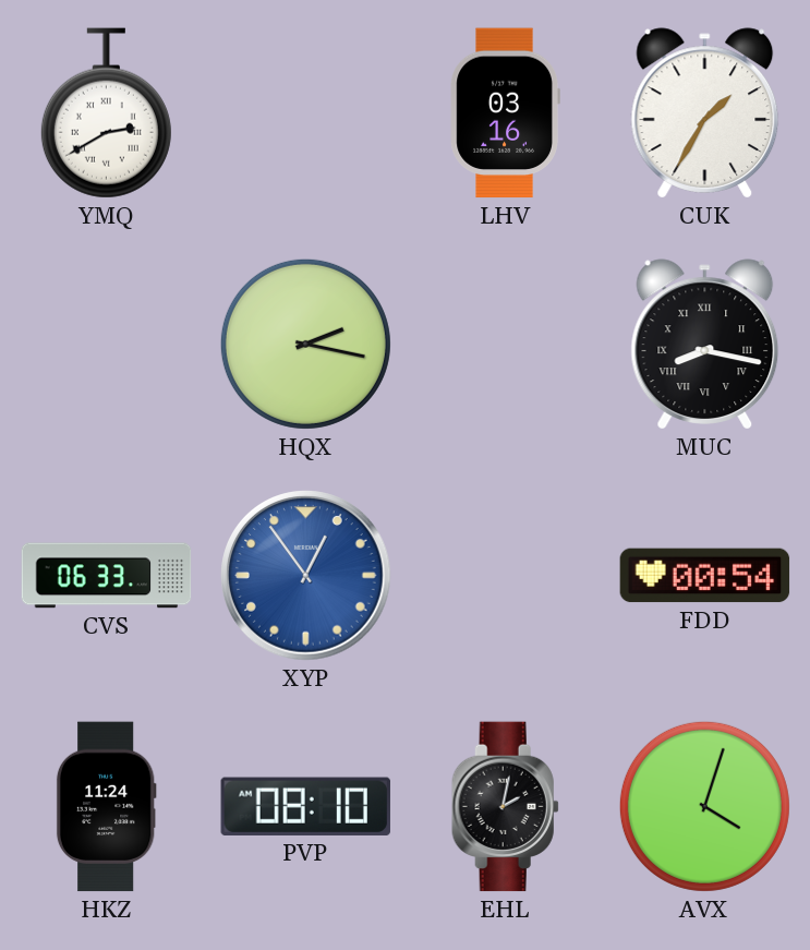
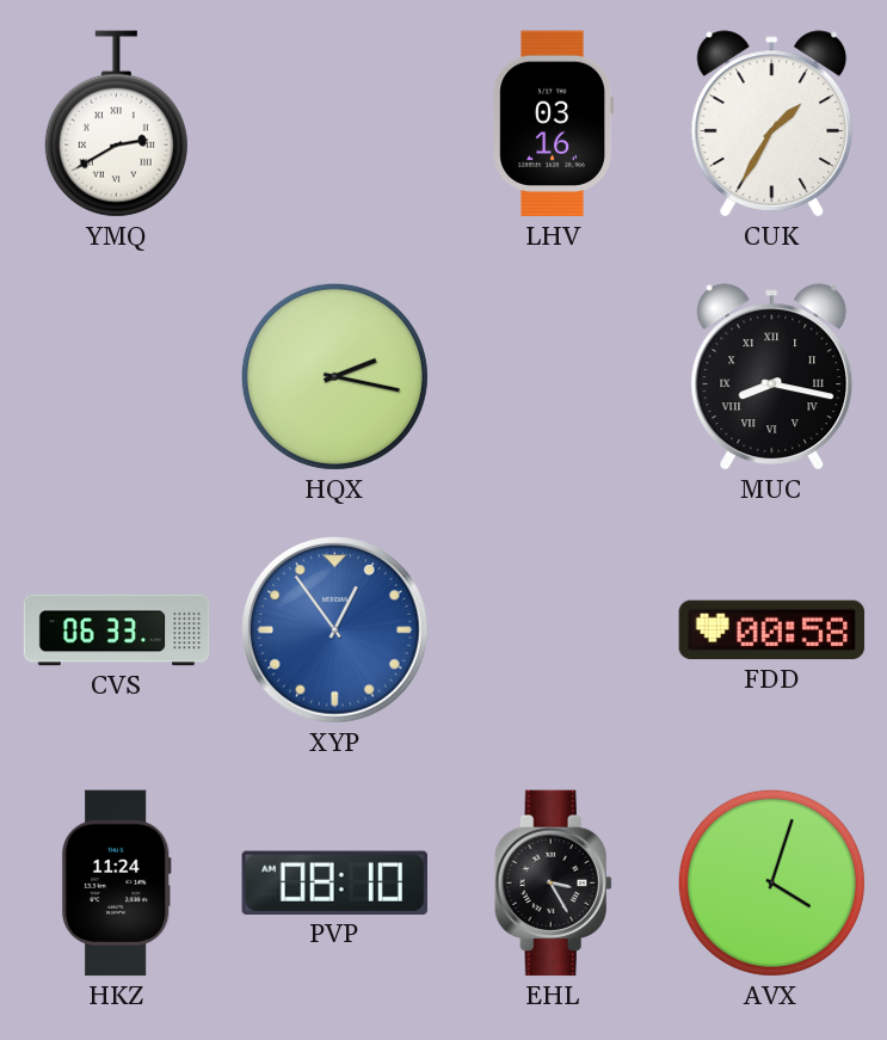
FDD: 00:54 -> 00:58
EHL: 2:02 -> 3:25
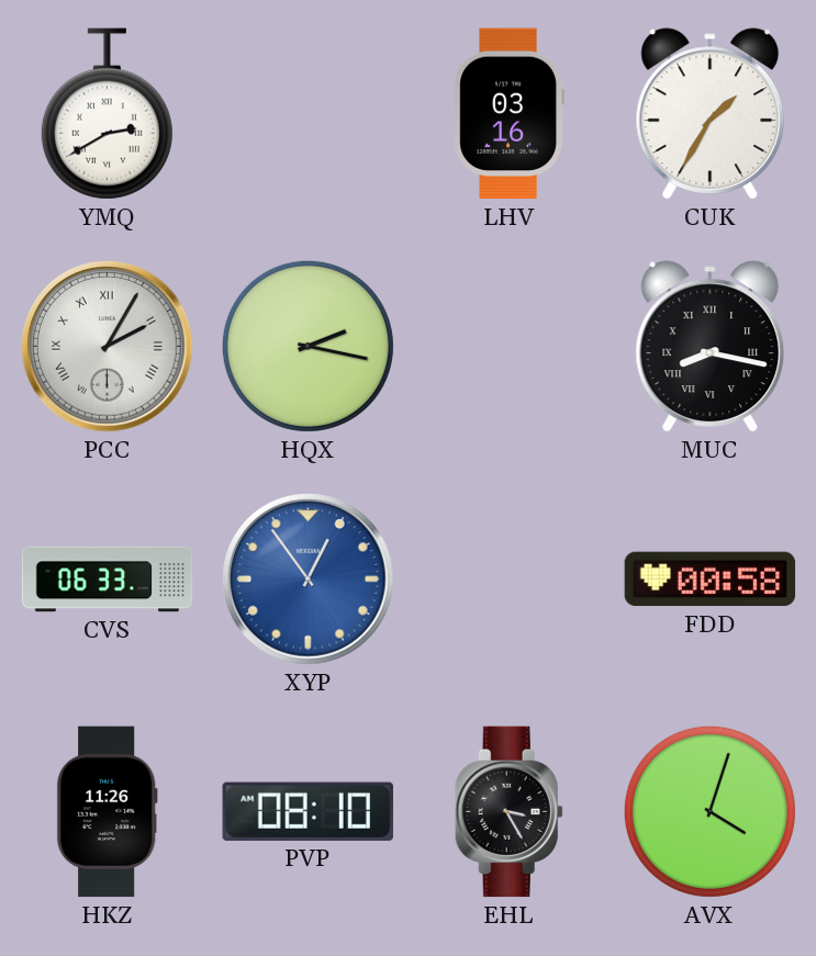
PCC: none -> 2:05
HKZ: 11:24 -> 11:26
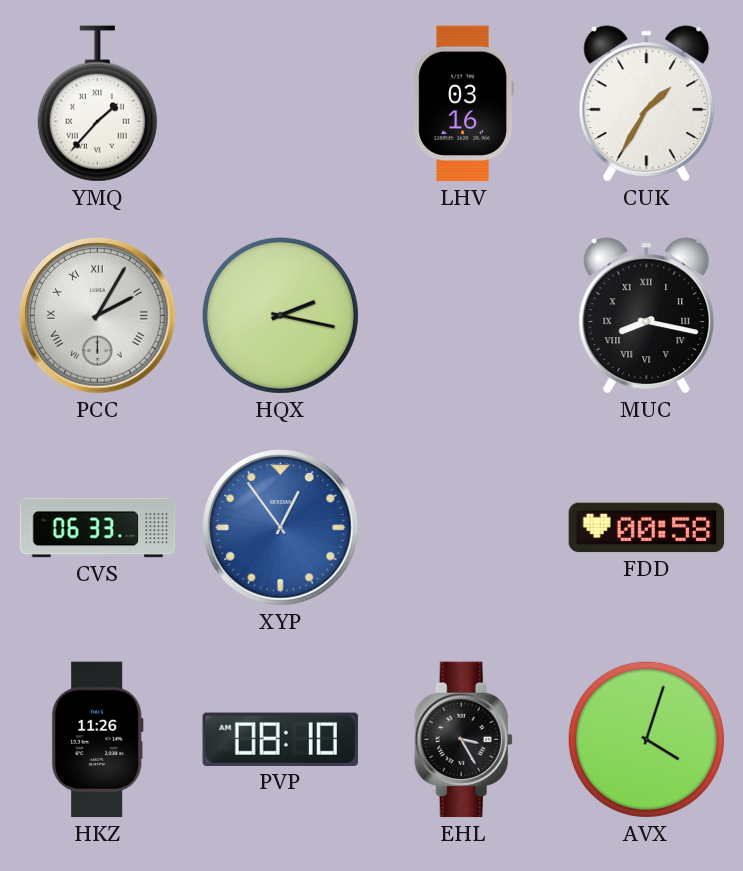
YMQ: 2:40 -> 1:37
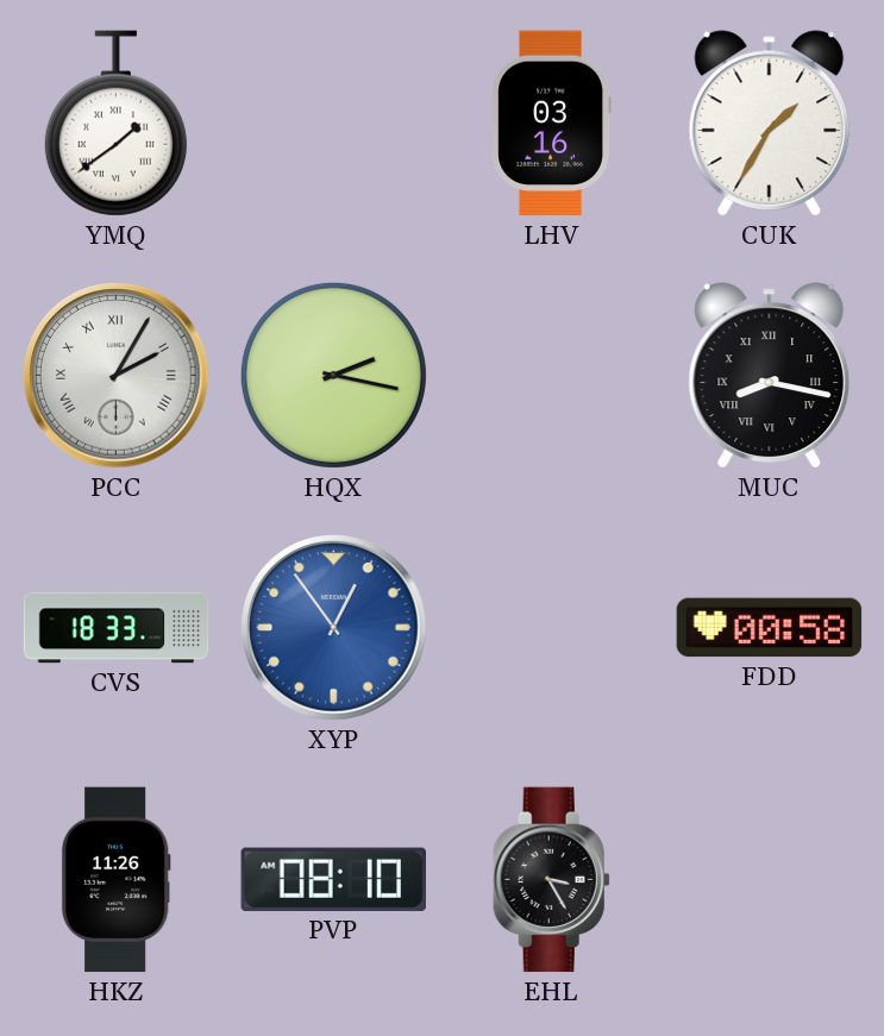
YMQ: 1:37 -> 1:39
CVS: 06:33 -> 18:33
AVX: 4:03 -> none
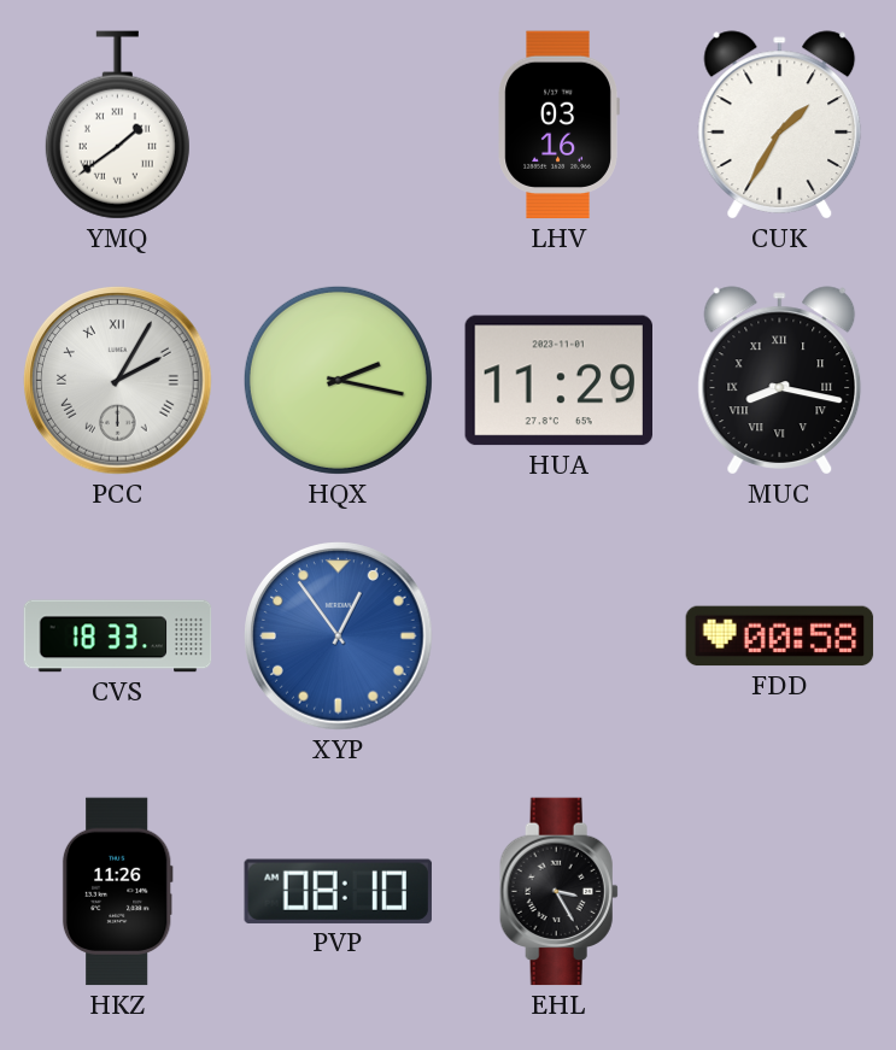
HUA: none -> 11:29
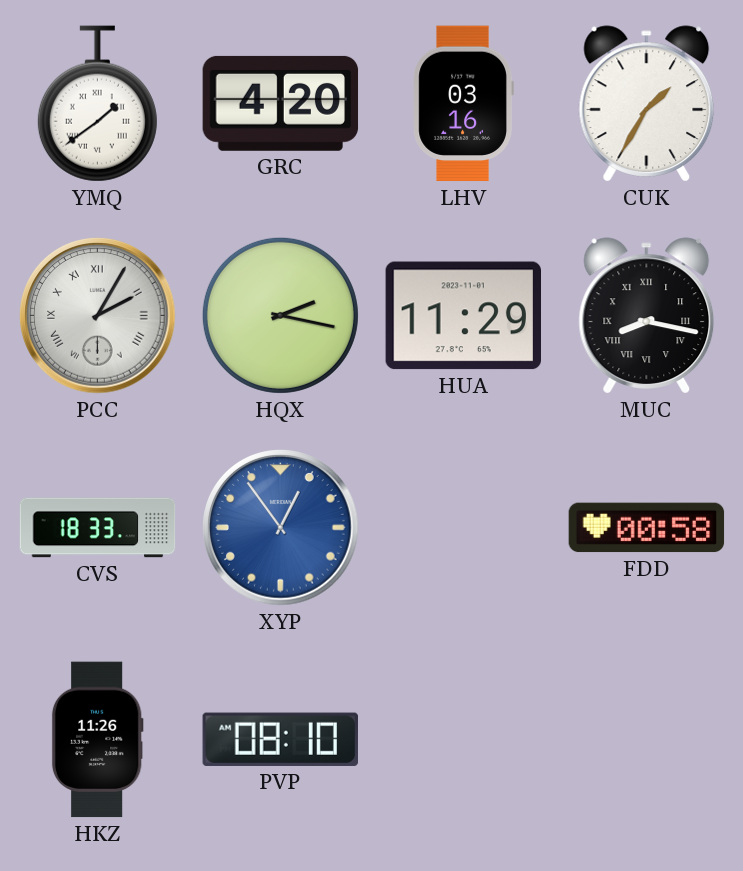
GRC: none -> 4:20
EHL: 3:25 -> none
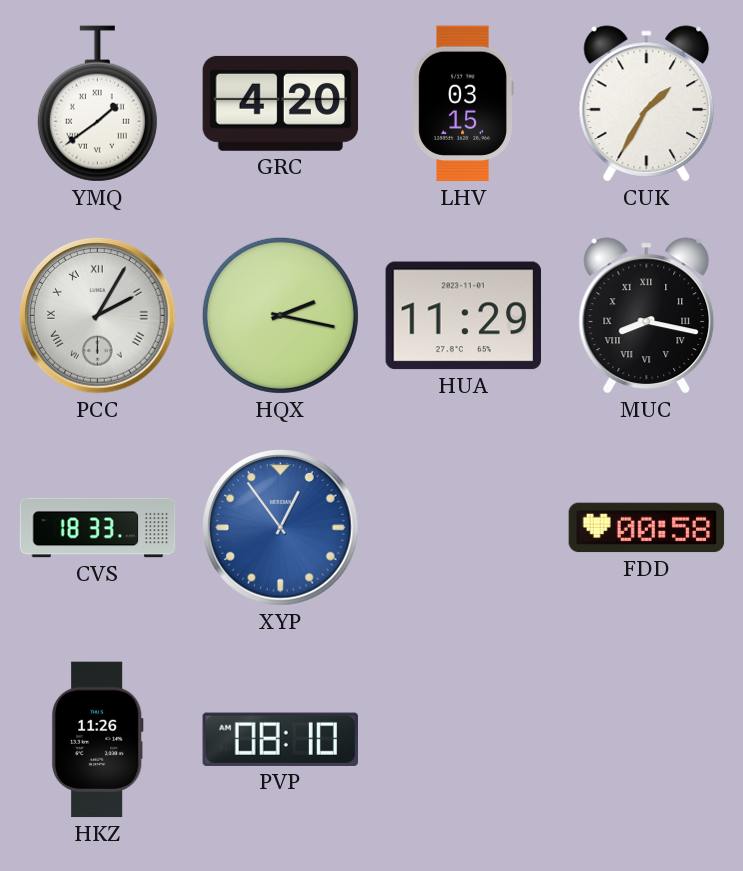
LHV: 03:16 -> 03:15
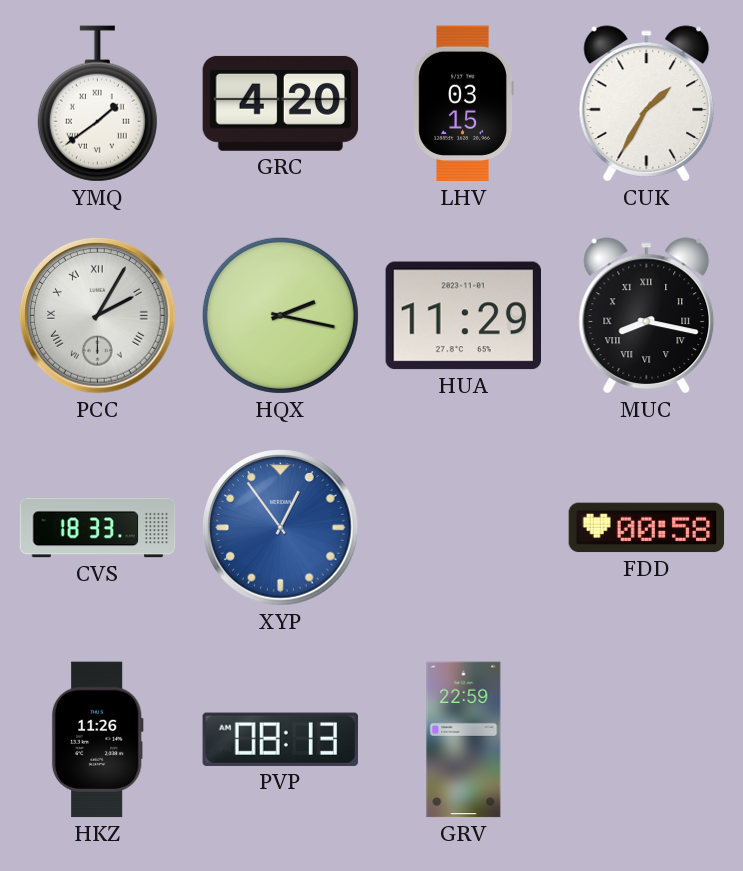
PVP: 08:10 -> 08:13
GRV: none -> 22:59
